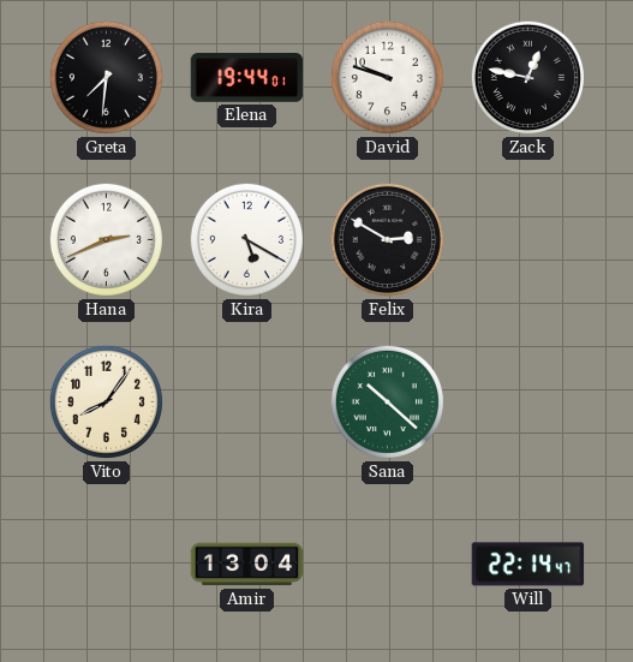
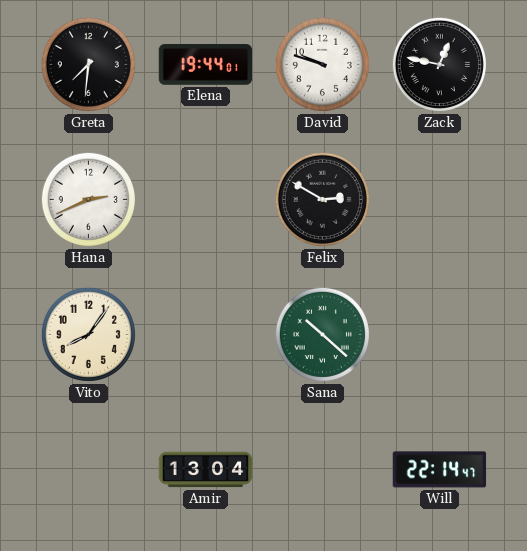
Kira: 5:20 -> none
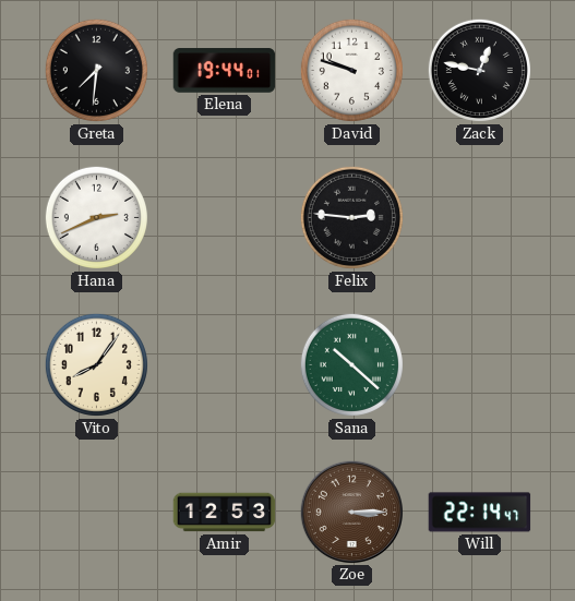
Felix: 2:50 -> 2:46
Amir: 13:04 -> 12:53
Zoe: none -> 3:15
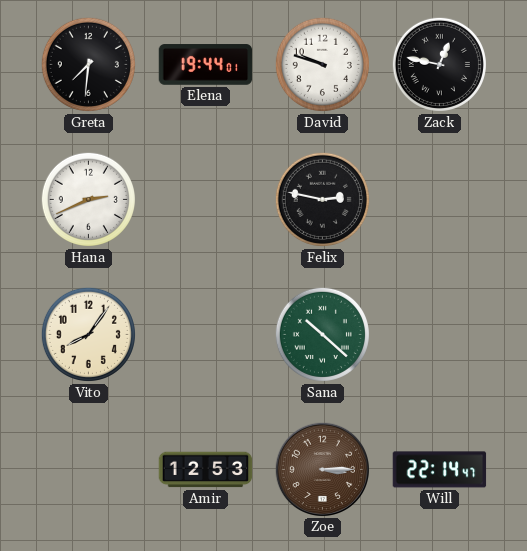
Felix: 2:46 -> 2:47
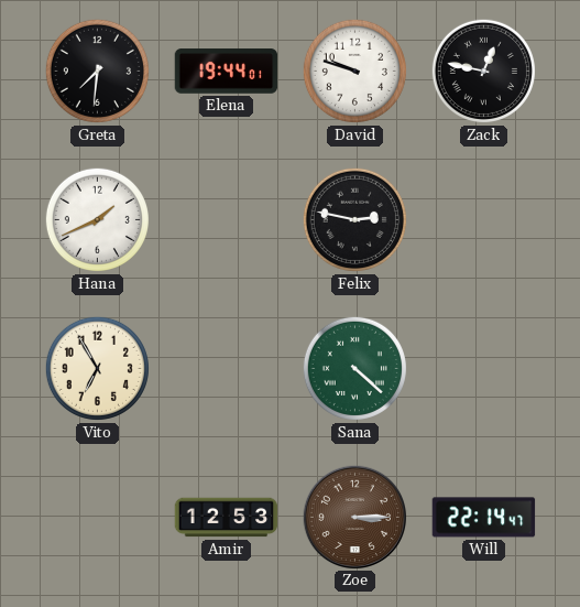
Hana: 2:41 -> 1:41
Vito: 8:06 -> 6:55
Sana: 10:22 -> 4:22
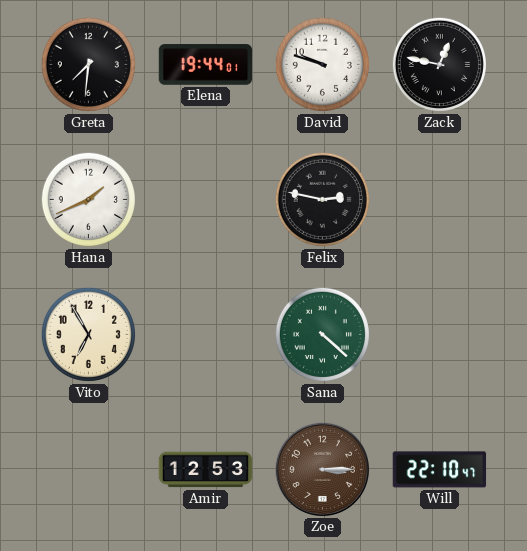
Will: 22:14 -> 22:10
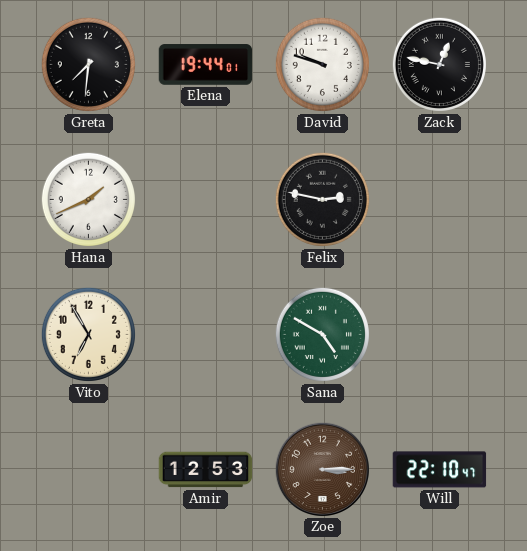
Sana: 4:22 -> 4:50
